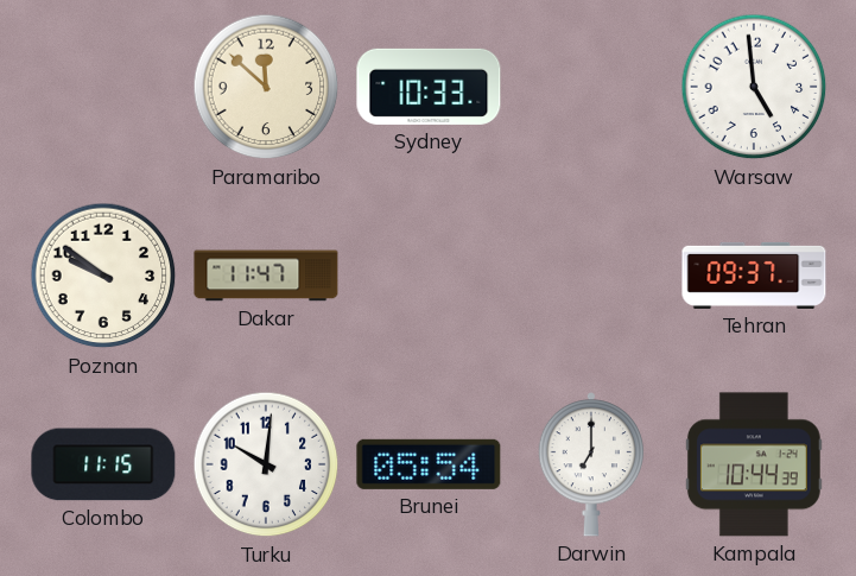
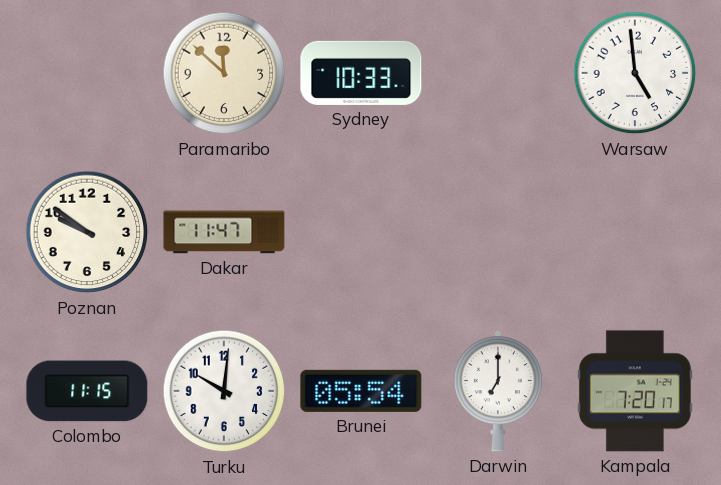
Tehran: 09:37 -> none
Kampala: 10:44 -> 7:20
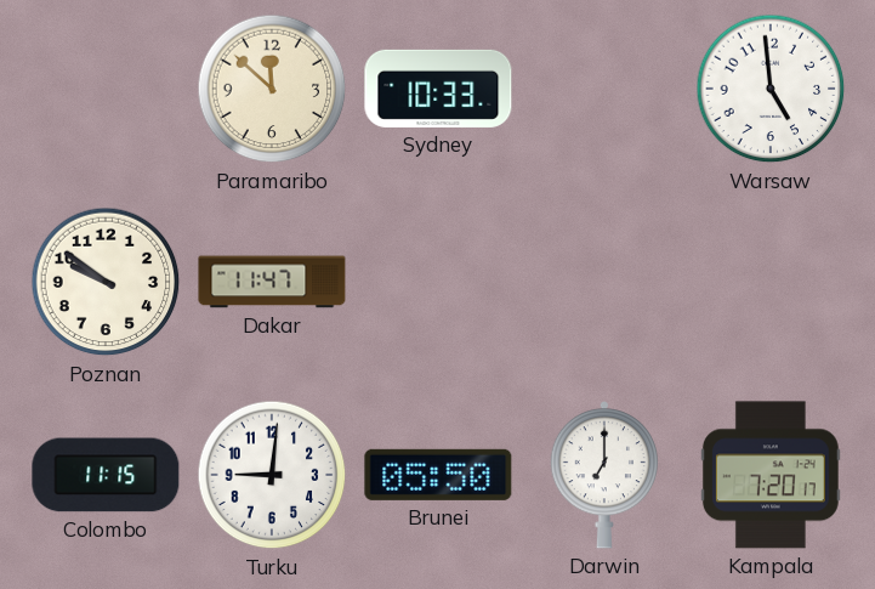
Turku: 10:01 -> 9:01
Brunei: 05:54 -> 05:50
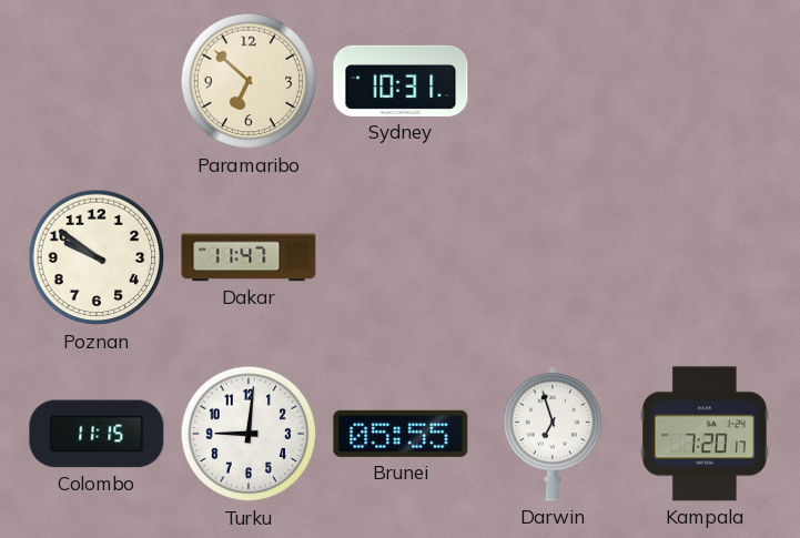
Paramaribo: 11:52 -> 6:52
Sydney: 10:33 -> 10:31
Warsaw: 4:59 -> none
Brunei: 05:50 -> 05:55
Darwin: 7:00 -> 6:57
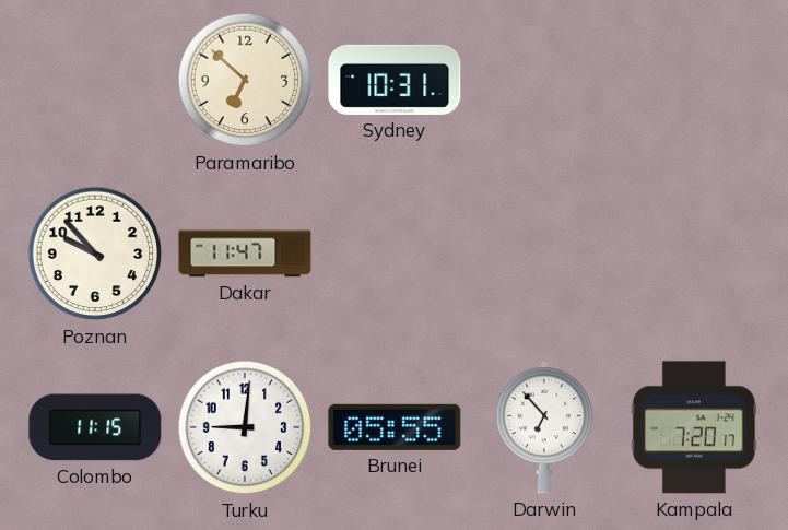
Poznan: 9:51 -> 9:53
Darwin: 6:57 -> 6:53
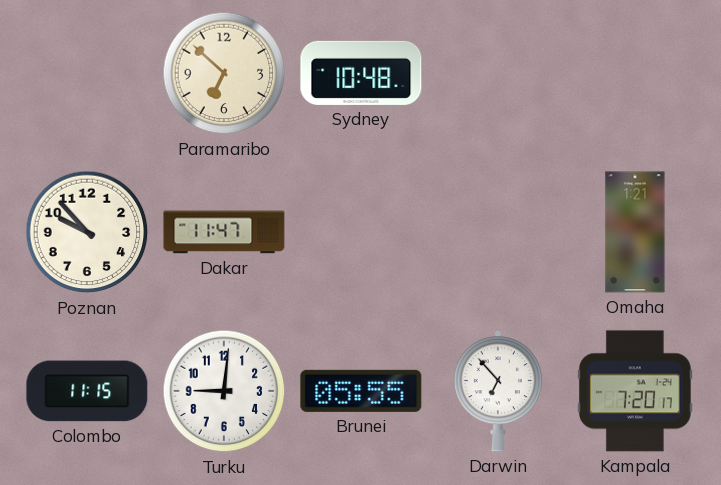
Sydney: 10:31 -> 10:48
Omaha: none -> 1:21
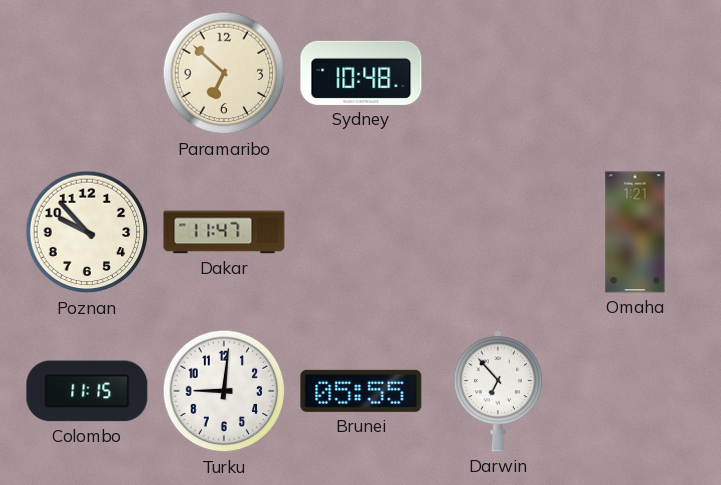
Kampala: 7:20 -> none
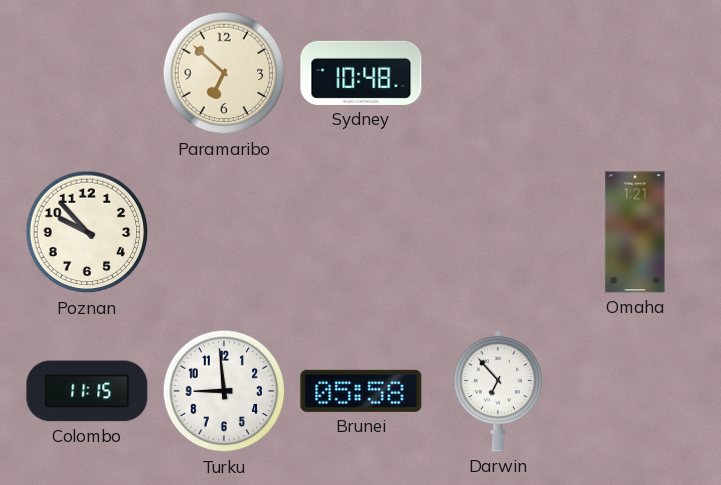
Dakar: 11:47 -> none
Turku: 9:01 -> 8:59
Brunei: 05:55 -> 05:58
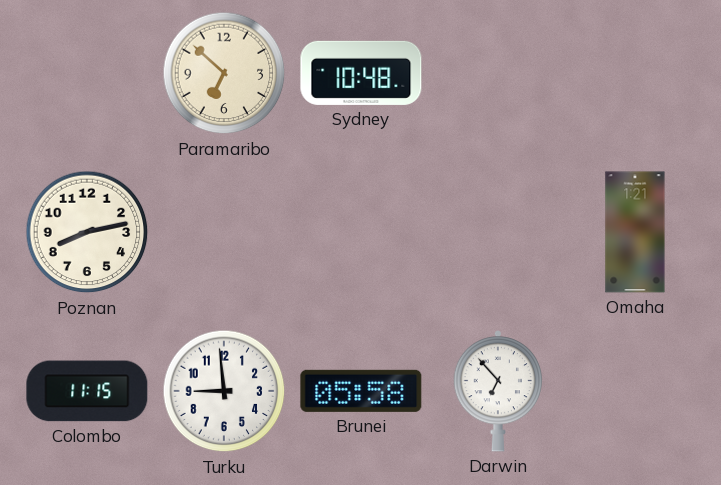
Poznan: 9:53 -> 8:13
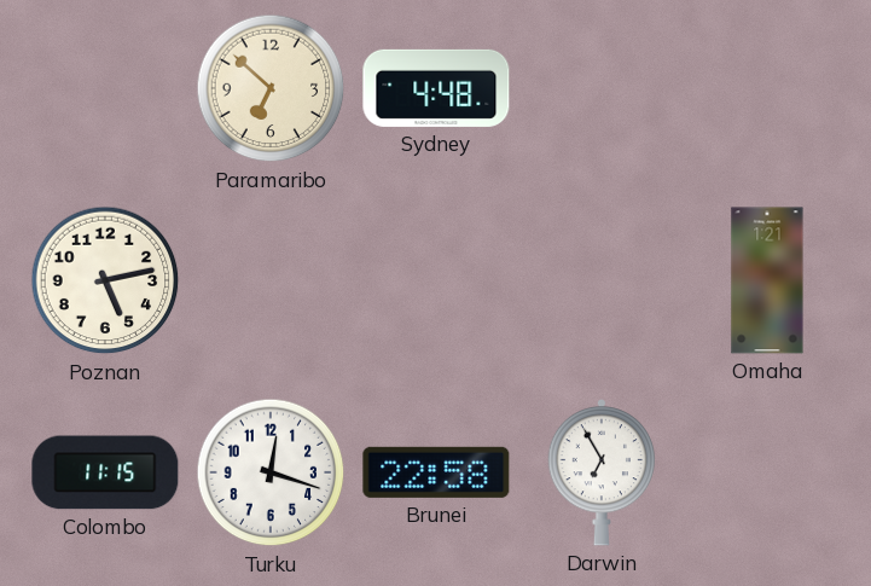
Sydney: 10:48 -> 4:48
Poznan: 8:13 -> 5:13
Turku: 8:59 -> 12:18
Brunei: 05:58 -> 22:58
Darwin: 6:53 -> 6:55
